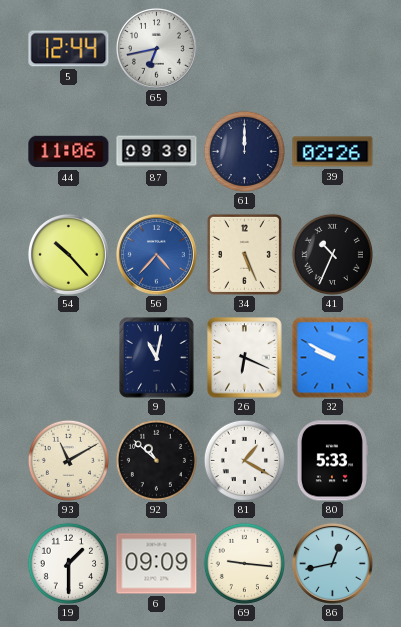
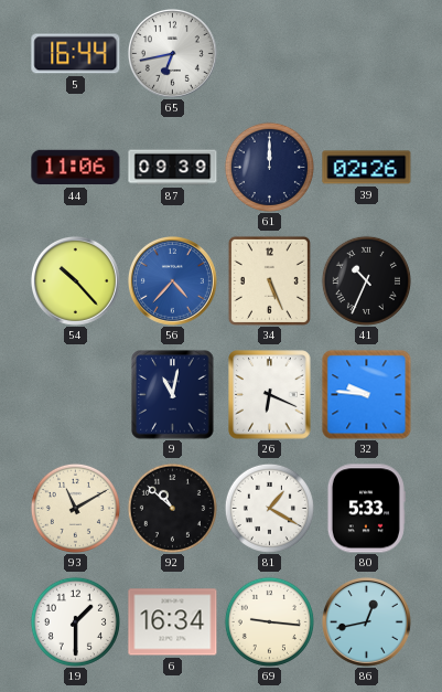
5: 12:44 -> 16:44
32: 9:50 -> 9:46
6: 09:09 -> 16:34
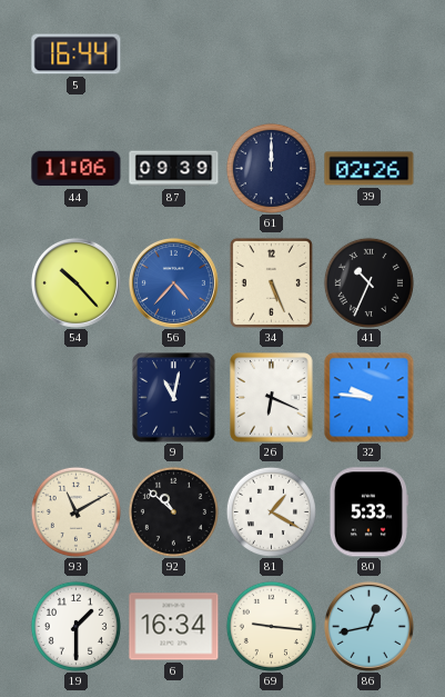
65: 6:43 -> none
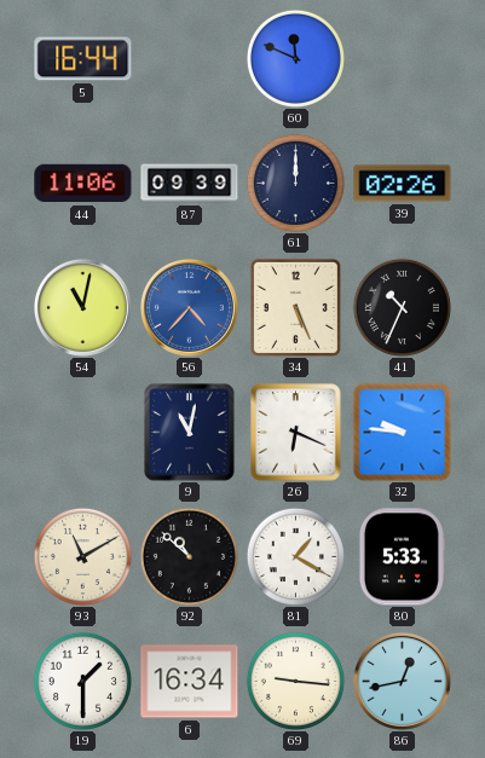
60: none -> 11:49
54: 10:23 -> 11:02
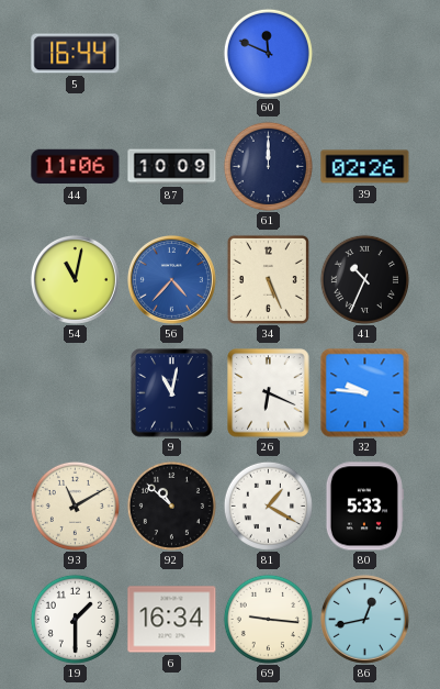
87: 09:39 -> 10:09
